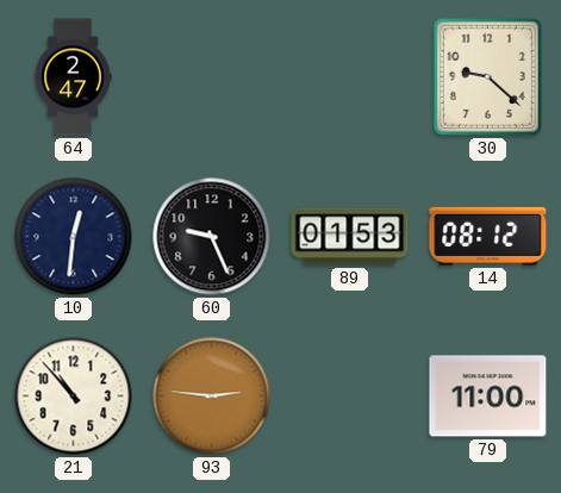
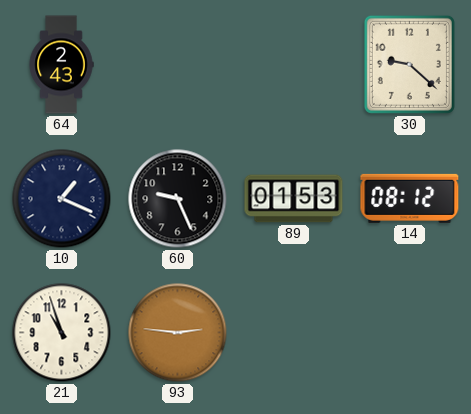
64: 2:47 -> 2:43
10: 12:31 -> 1:19
21: 10:53 -> 10:57
79: 11:00 -> none
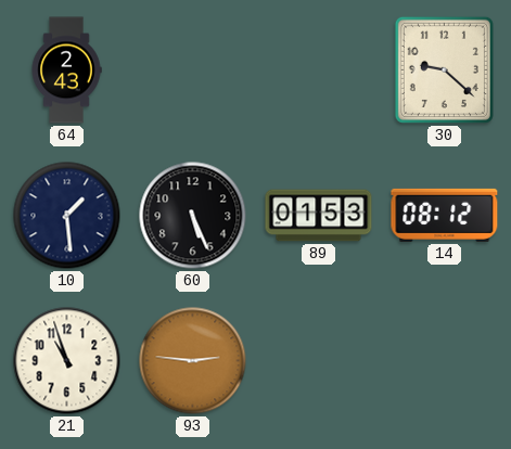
10: 1:19 -> 1:29
60: 9:26 -> 5:26
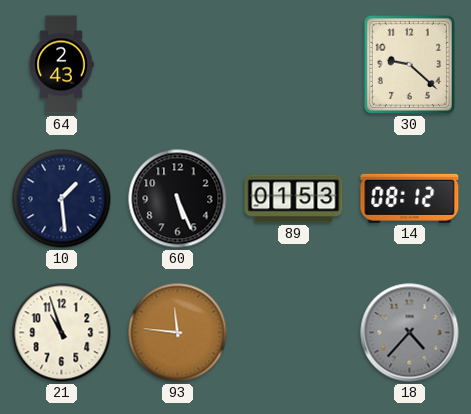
93: 2:46 -> 11:46
18: none -> 4:37
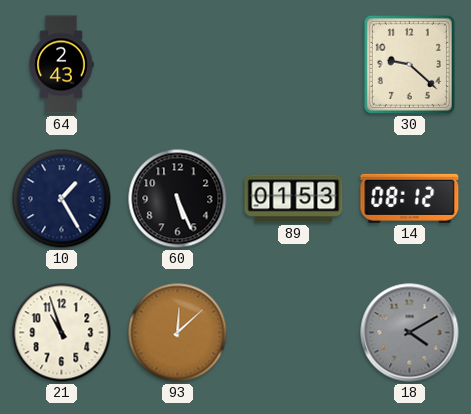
10: 1:29 -> 1:25
93: 11:46 -> 12:08
18: 4:37 -> 4:10
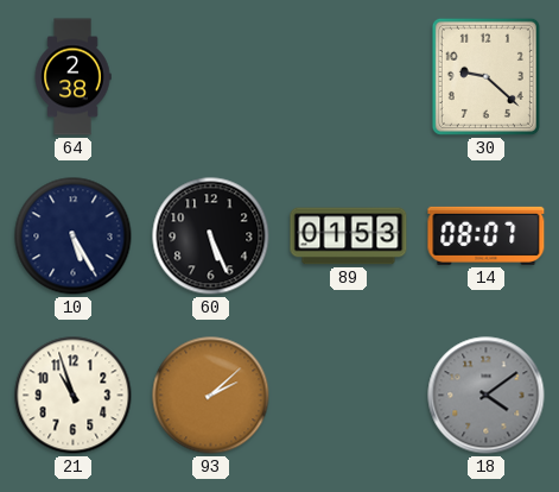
64: 2:43 -> 2:38
10: 1:25 -> 5:25
14: 08:12 -> 08:07
93: 12:08 -> 2:08
18: 4:10 -> 4:09
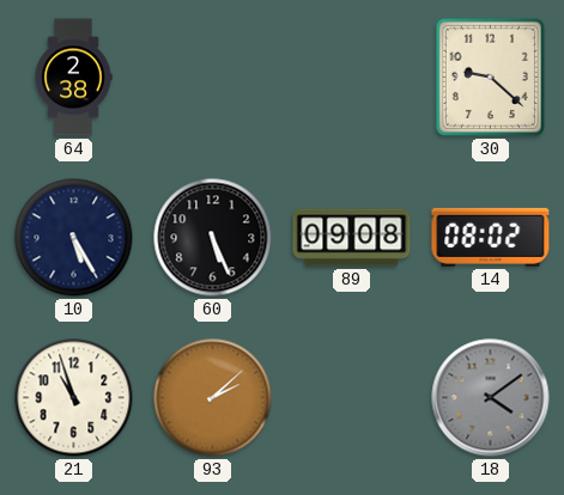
89: 01:53 -> 09:08
14: 08:07 -> 08:02
